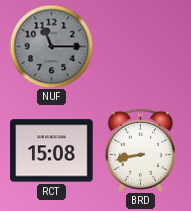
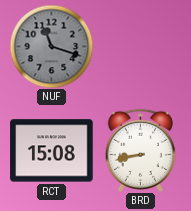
NUF: 11:15 -> 11:18
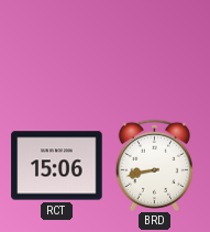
NUF: 11:18 -> none
RCT: 15:08 -> 15:06
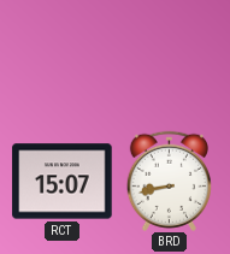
RCT: 15:06 -> 15:07
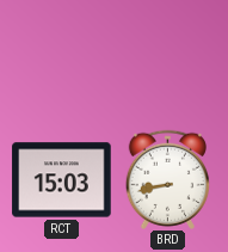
RCT: 15:07 -> 15:03
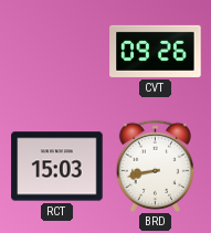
CVT: none -> 09:26
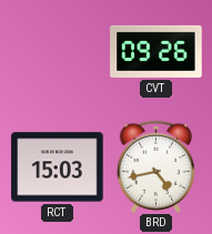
BRD: 8:43 -> 4:43
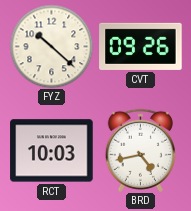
FYZ: none -> 10:22
RCT: 15:03 -> 10:03
